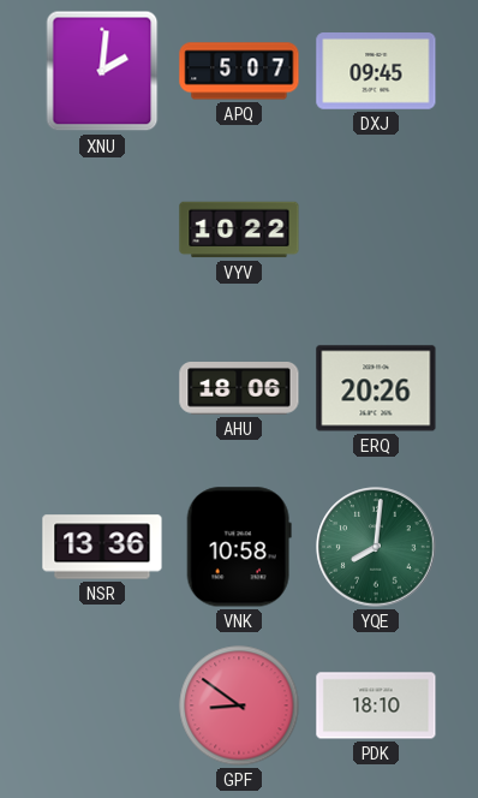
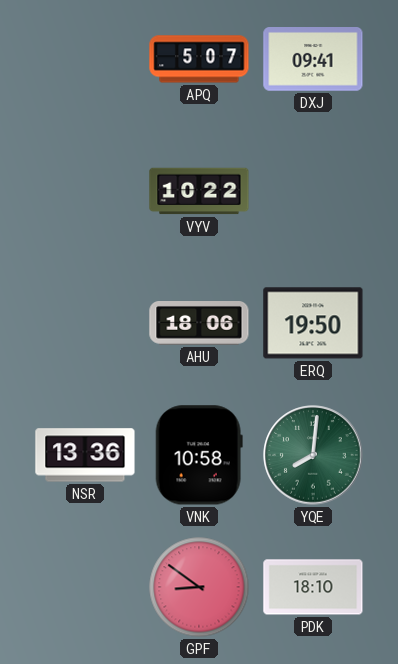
XNU: 2:01 -> none
DXJ: 09:45 -> 09:41
ERQ: 20:26 -> 19:50
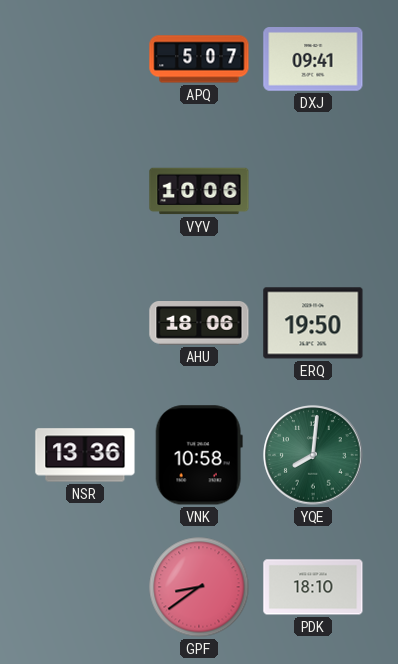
VYV: 10:22 -> 10:06
GPF: 8:51 -> 8:39
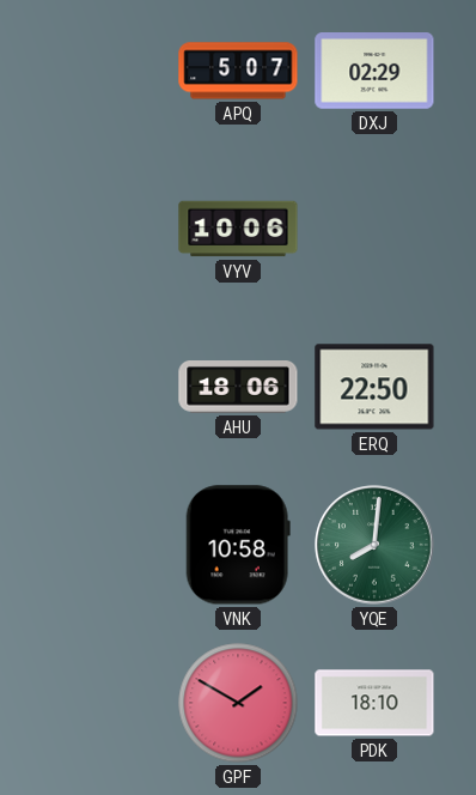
DXJ: 09:41 -> 02:29
ERQ: 19:50 -> 22:50
NSR: 13:36 -> none
GPF: 8:39 -> 1:50
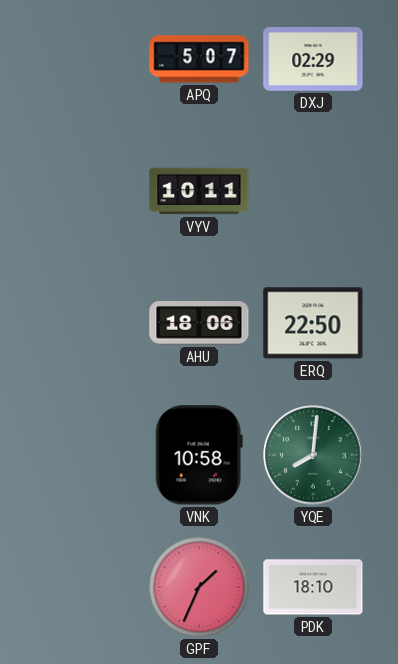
VYV: 10:06 -> 10:11
GPF: 1:50 -> 1:34
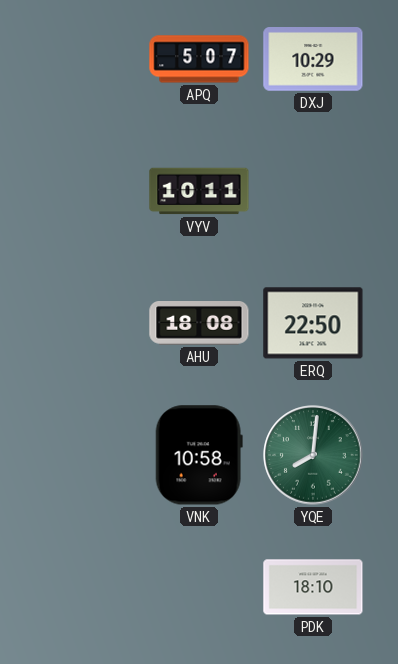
DXJ: 02:29 -> 10:29
AHU: 18:06 -> 18:08
GPF: 1:34 -> none
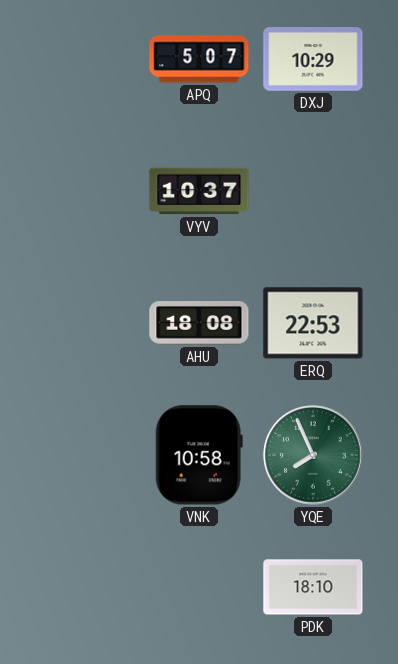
VYV: 10:11 -> 10:37
ERQ: 22:50 -> 22:53
YQE: 8:01 -> 7:56
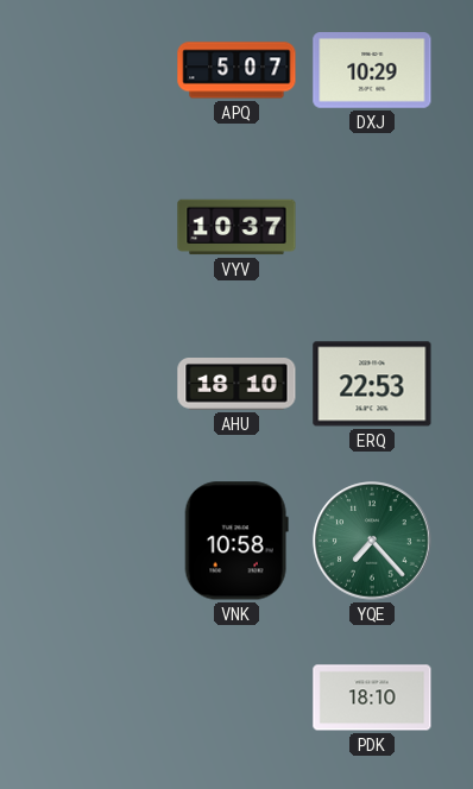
AHU: 18:08 -> 18:10
YQE: 7:56 -> 7:23
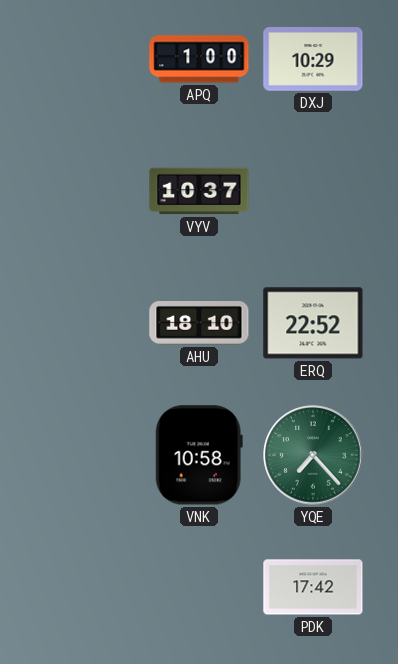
APQ: 5:07 -> 1:00
ERQ: 22:53 -> 22:52
PDK: 18:10 -> 17:42
